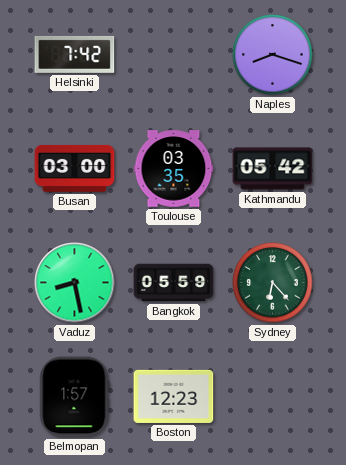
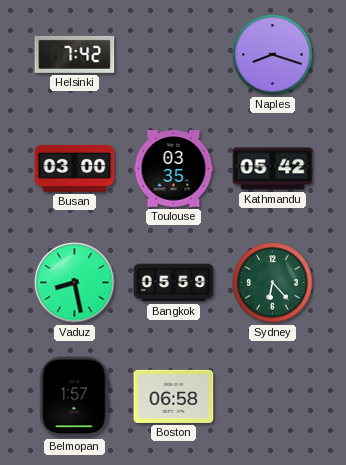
Boston: 12:23 -> 06:58
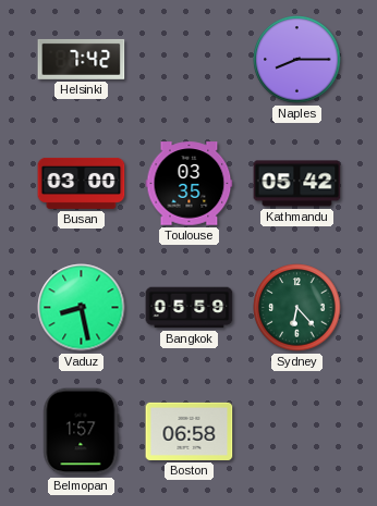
Naples: 8:18 -> 8:15
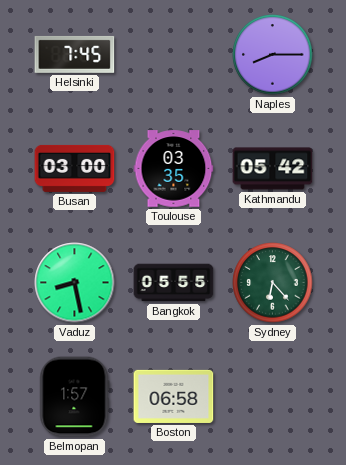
Helsinki: 7:42 -> 7:45
Bangkok: 05:59 -> 05:55
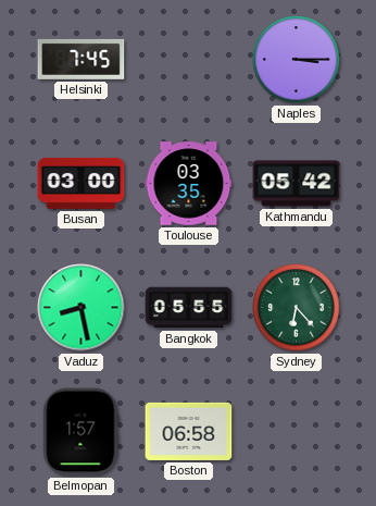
Naples: 8:15 -> 3:15
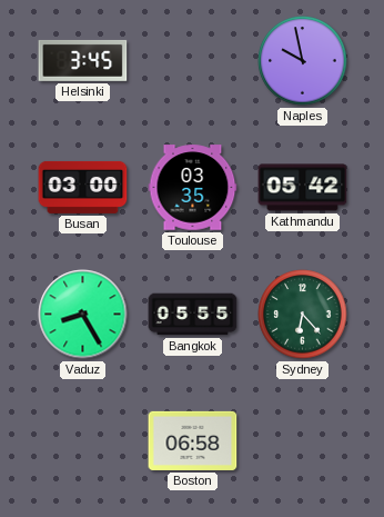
Helsinki: 7:45 -> 3:45
Naples: 3:15 -> 9:58
Vaduz: 8:28 -> 8:25
Belmopan: 1:57 -> none
